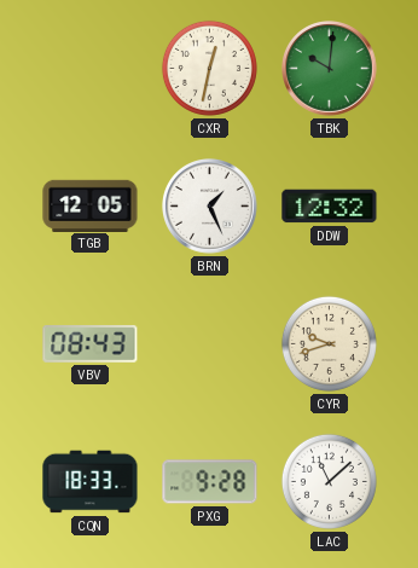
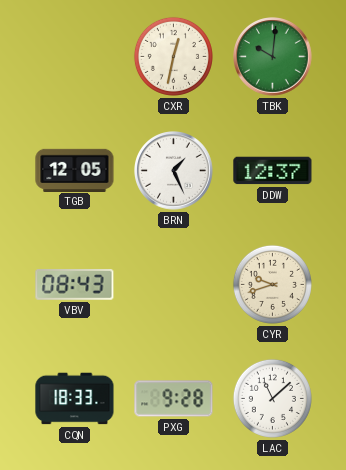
DDW: 12:32 -> 12:37
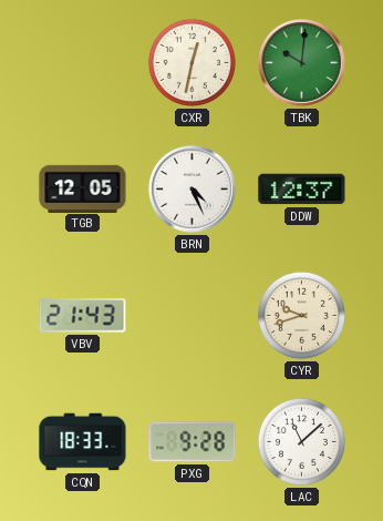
BRN: 1:26 -> 4:26
VBV: 08:43 -> 21:43
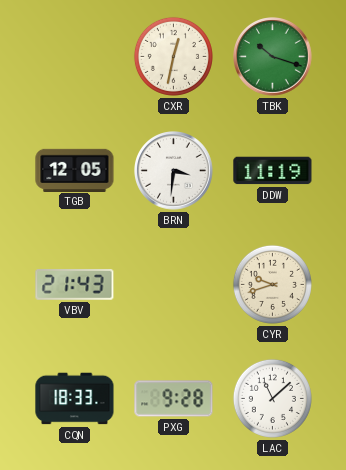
TBK: 10:01 -> 10:18
BRN: 4:26 -> 3:31
DDW: 12:37 -> 11:19
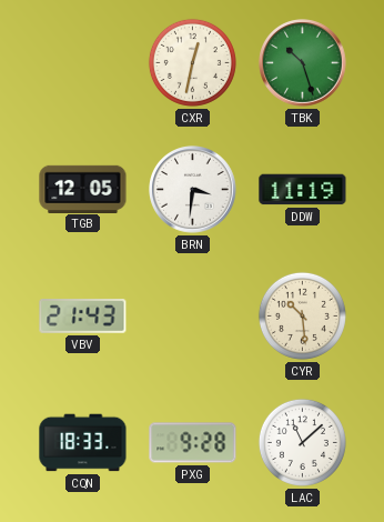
TBK: 10:18 -> 10:27
CYR: 9:42 -> 10:29
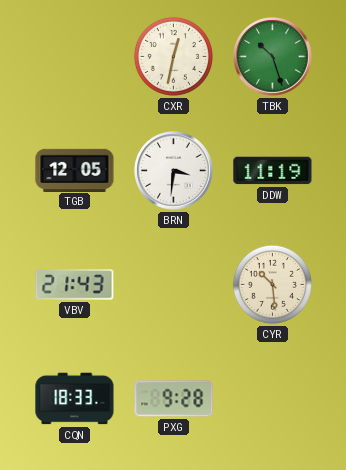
LAC: 11:08 -> none
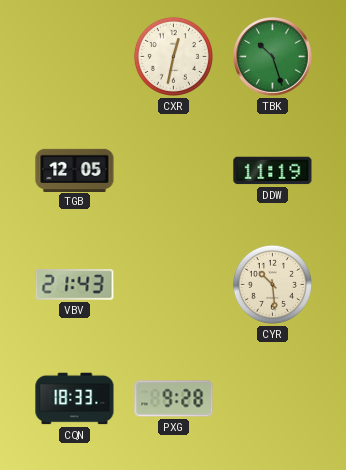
BRN: 3:31 -> none
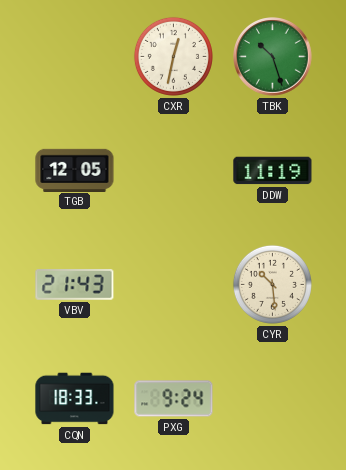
PXG: 9:28 -> 9:24
